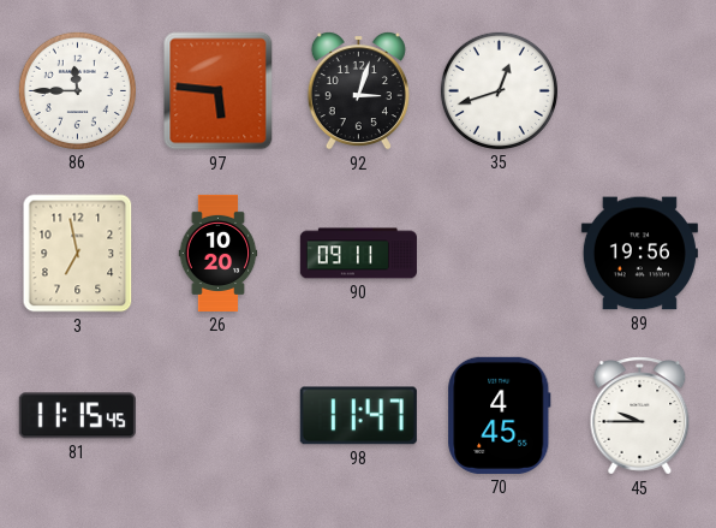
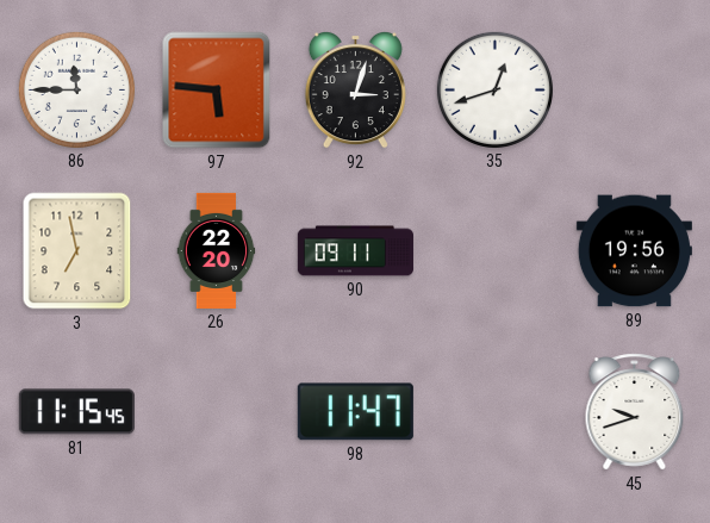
26: 10:20 -> 22:20
70: 4:45 -> none
45: 9:45 -> 9:42
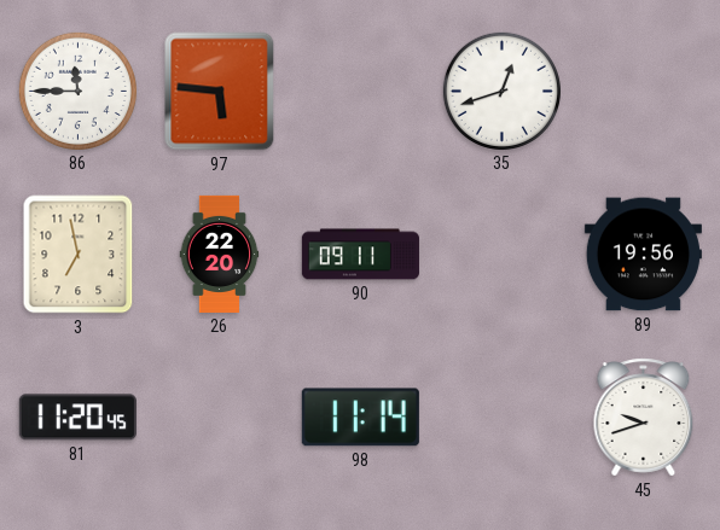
92: 3:03 -> none
81: 11:15 -> 11:20
98: 11:47 -> 11:14
